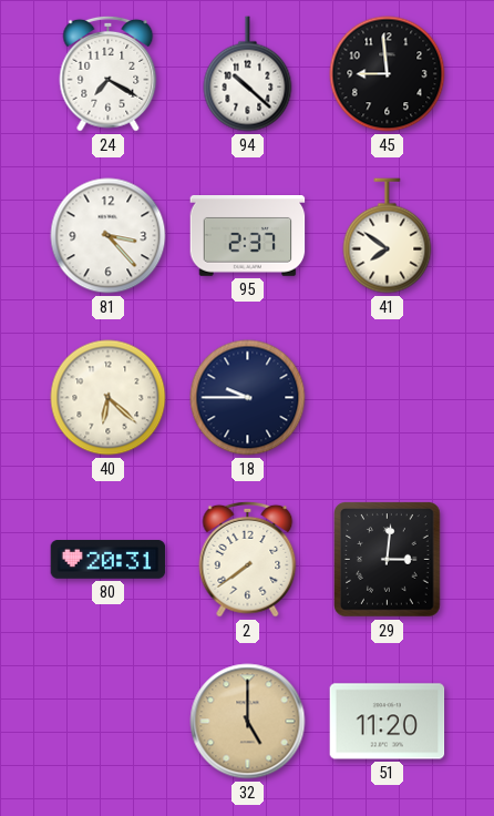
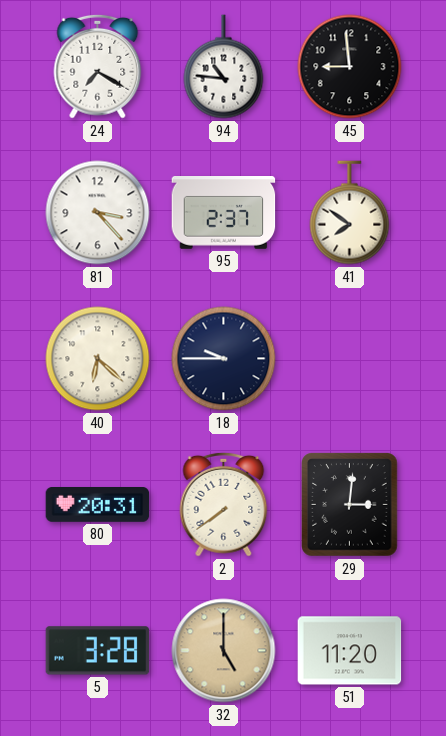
94: 10:22 -> 10:46
5: none -> 3:28
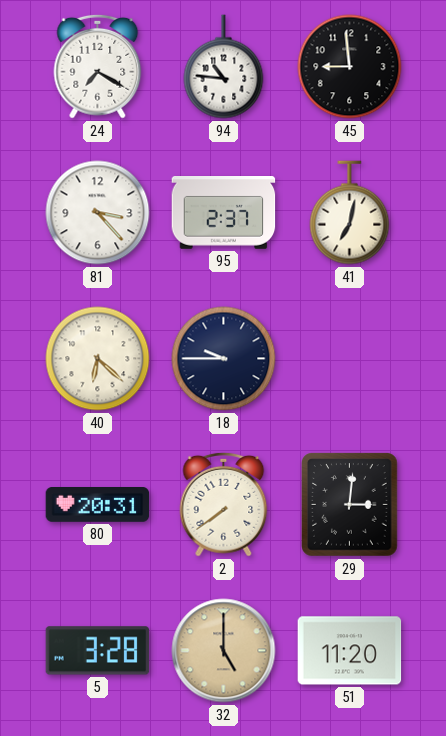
41: 7:51 -> 7:02
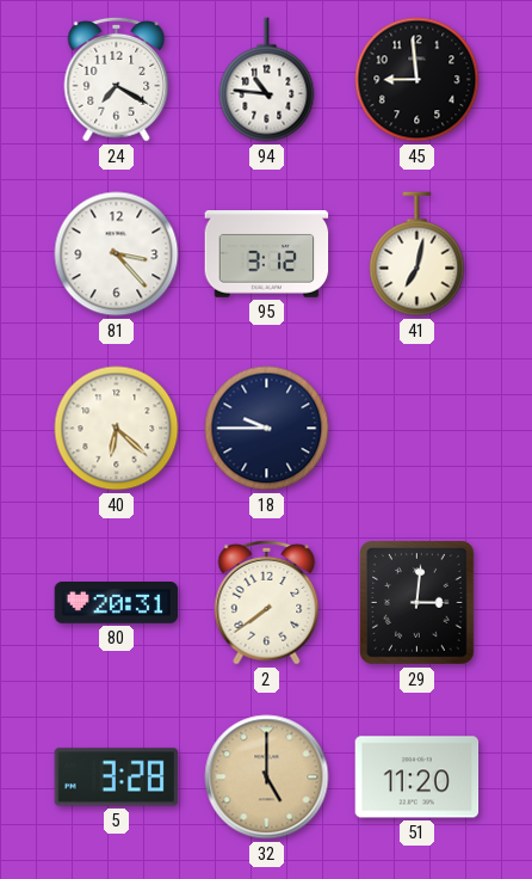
95: 2:37 -> 3:12
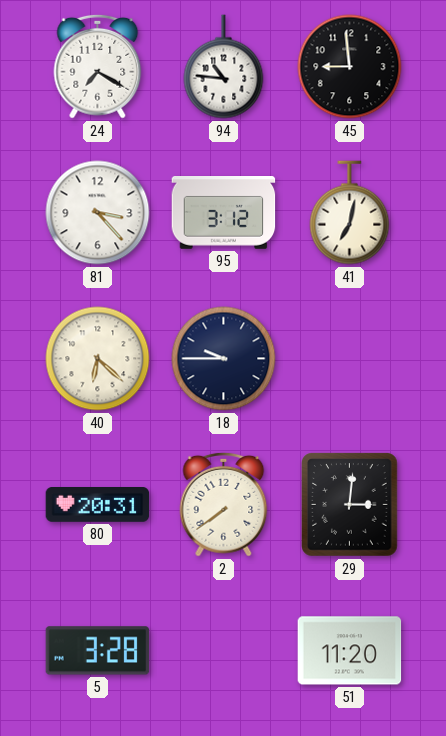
32: 5:00 -> none
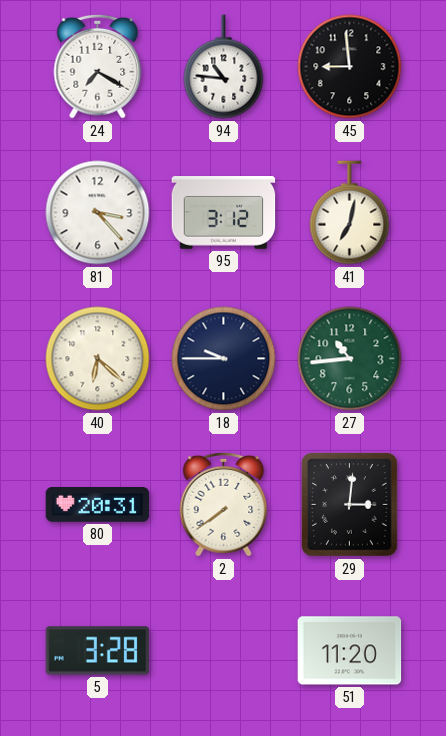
27: none -> 10:44
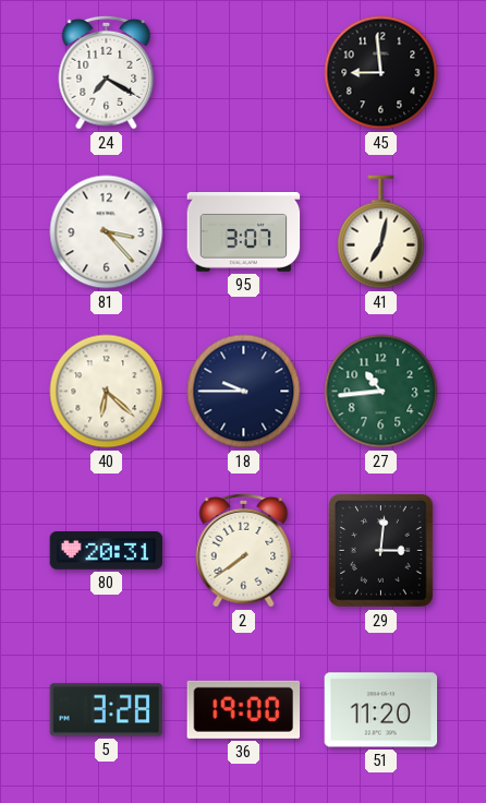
94: 10:46 -> none
95: 3:12 -> 3:07
36: none -> 19:00
